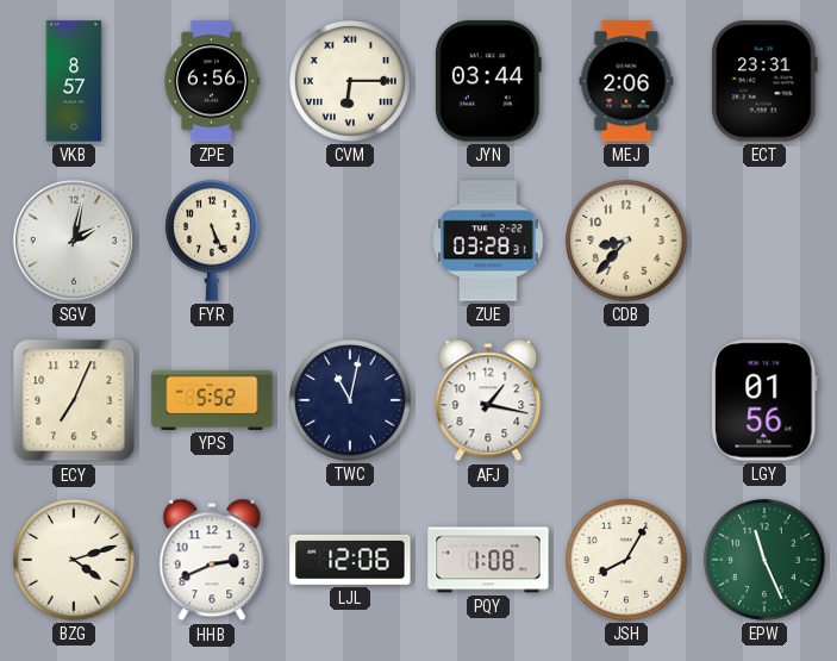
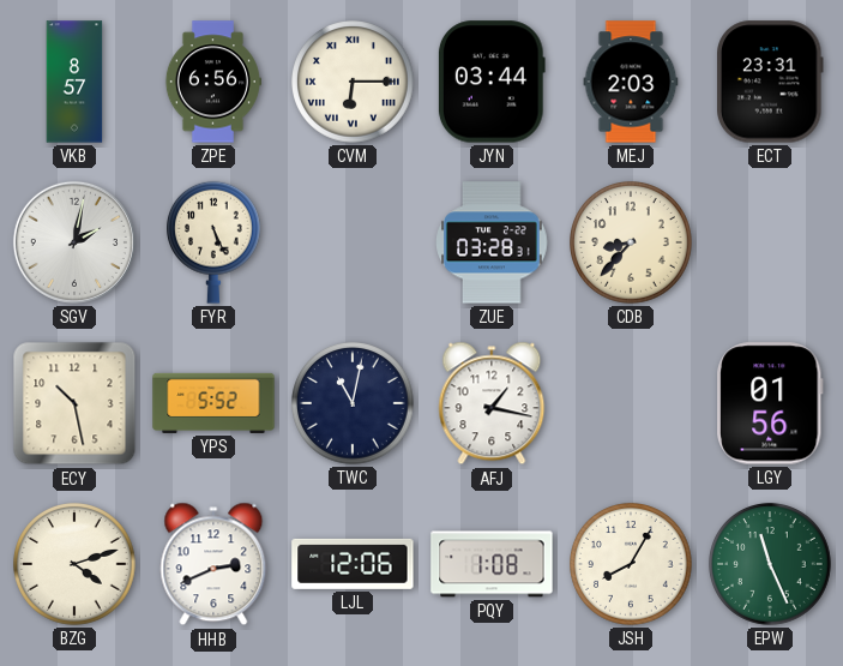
MEJ: 2:06 -> 2:03
ECY: 7:04 -> 10:28
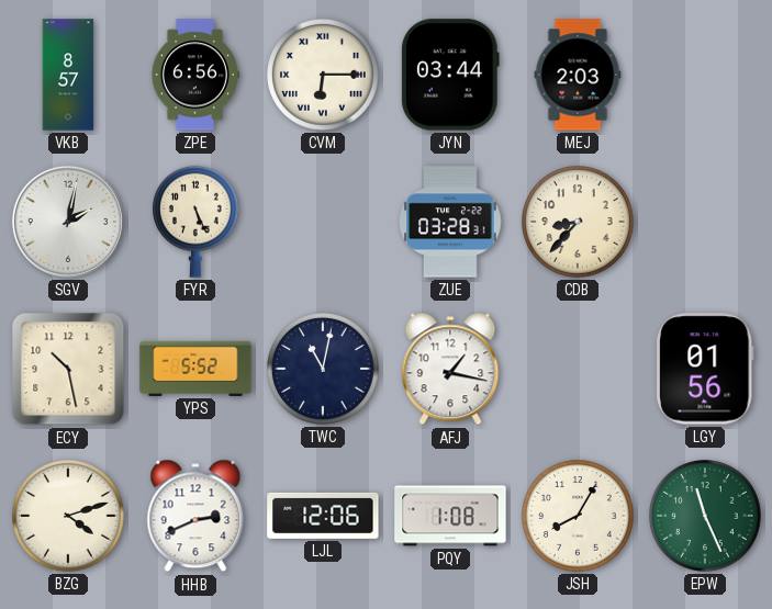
ECT: 23:31 -> none
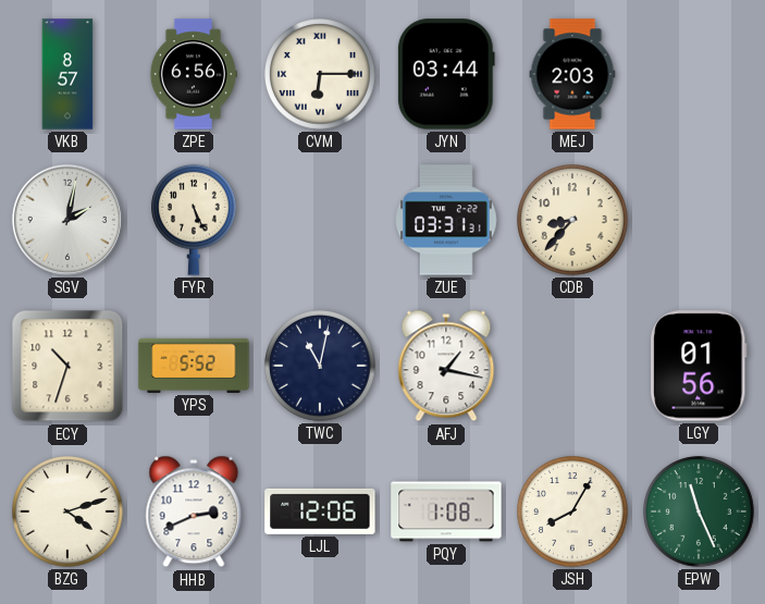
ZUE: 03:28 -> 03:31
ECY: 10:28 -> 10:33
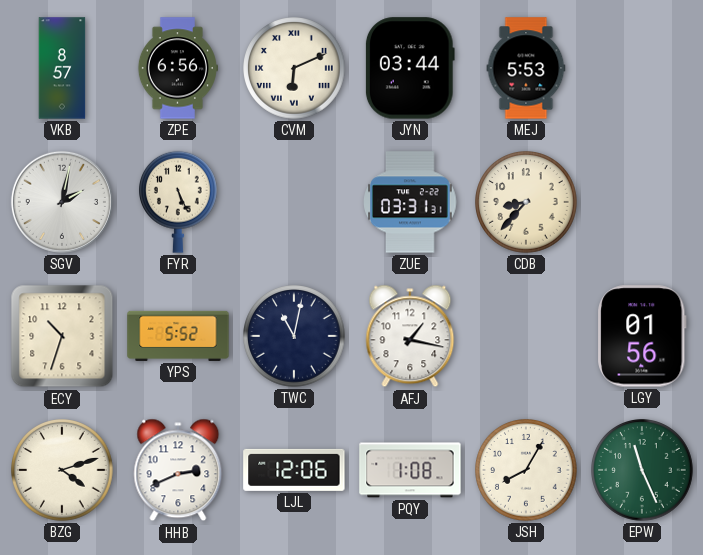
CVM: 6:15 -> 6:11
MEJ: 2:03 -> 5:53
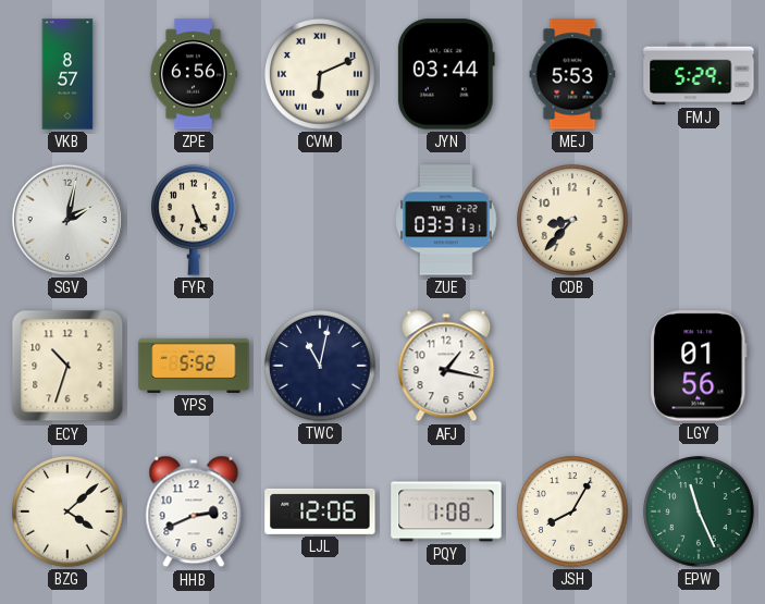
FMJ: none -> 5:29
BZG: 4:12 -> 4:08
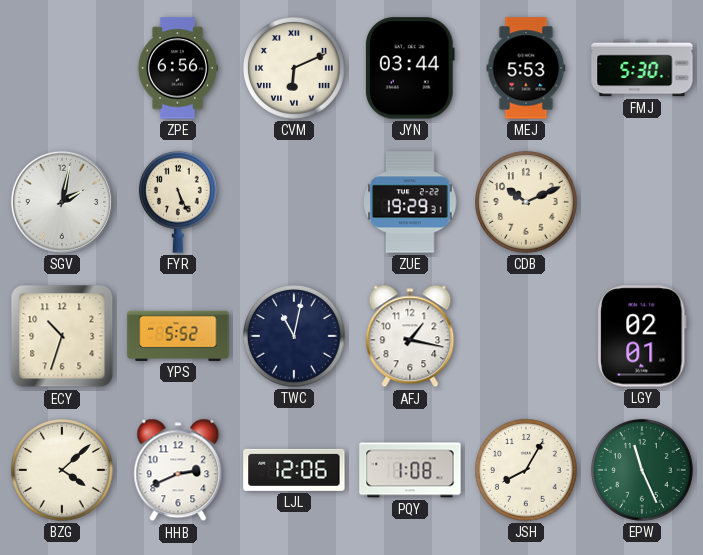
VKB: 8:57 -> none
FMJ: 5:29 -> 5:30
ZUE: 03:31 -> 19:29
CDB: 8:37 -> 10:11
LGY: 01:56 -> 02:01
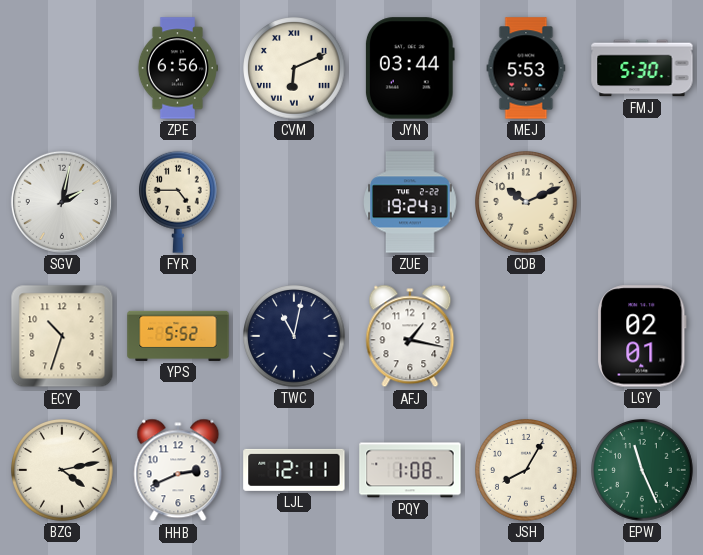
FYR: 5:26 -> 4:45
ZUE: 19:29 -> 19:24
BZG: 4:08 -> 4:13
LJL: 12:06 -> 12:11
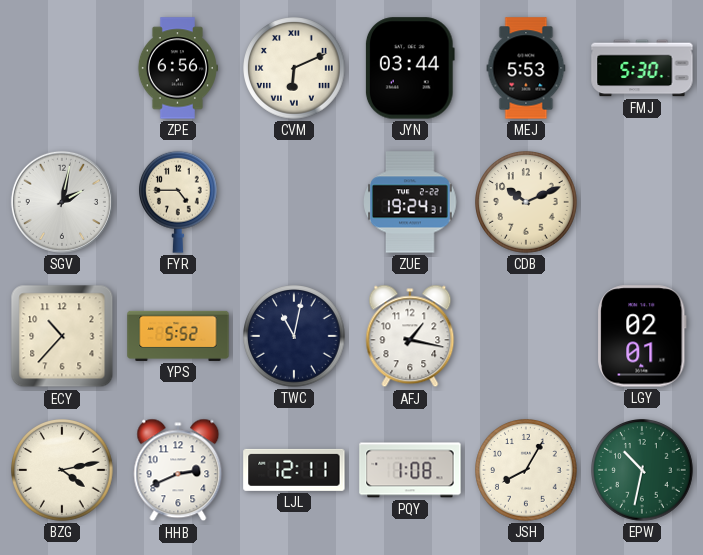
ECY: 10:33 -> 10:37
EPW: 11:26 -> 10:32
